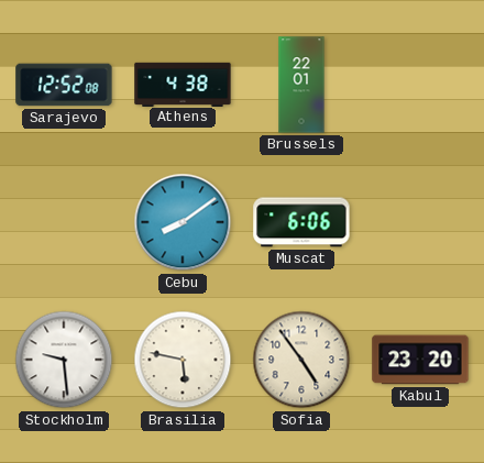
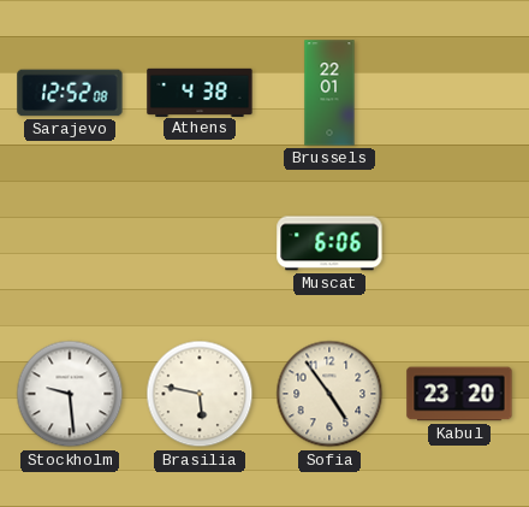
Cebu: 8:09 -> none
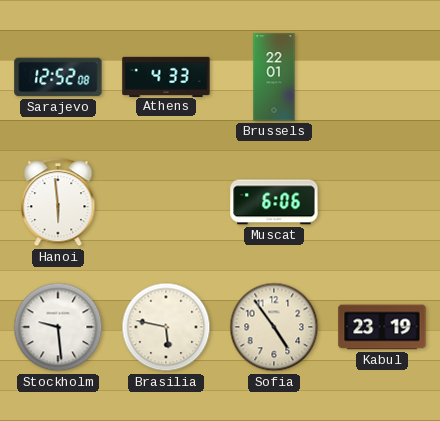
Athens: 4:38 -> 4:33
Hanoi: none -> 5:59
Kabul: 23:20 -> 23:19
